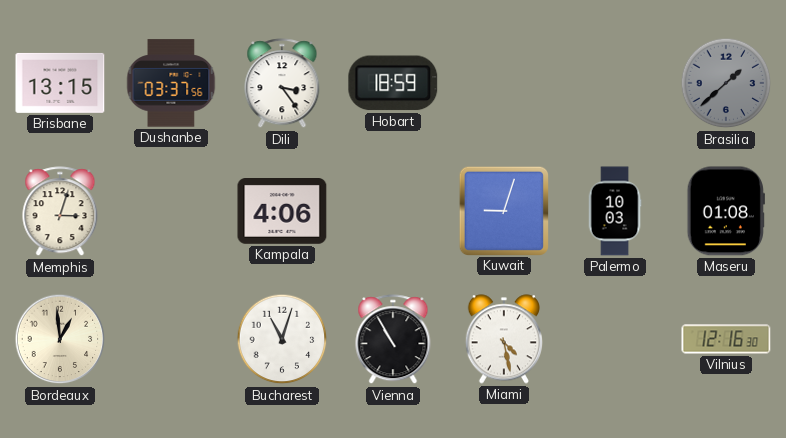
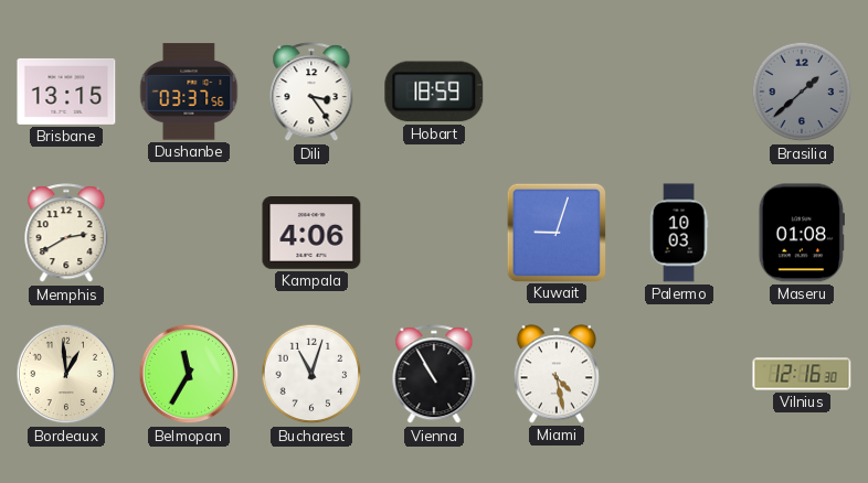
Memphis: 3:03 -> 2:40
Belmopan: none -> 11:35
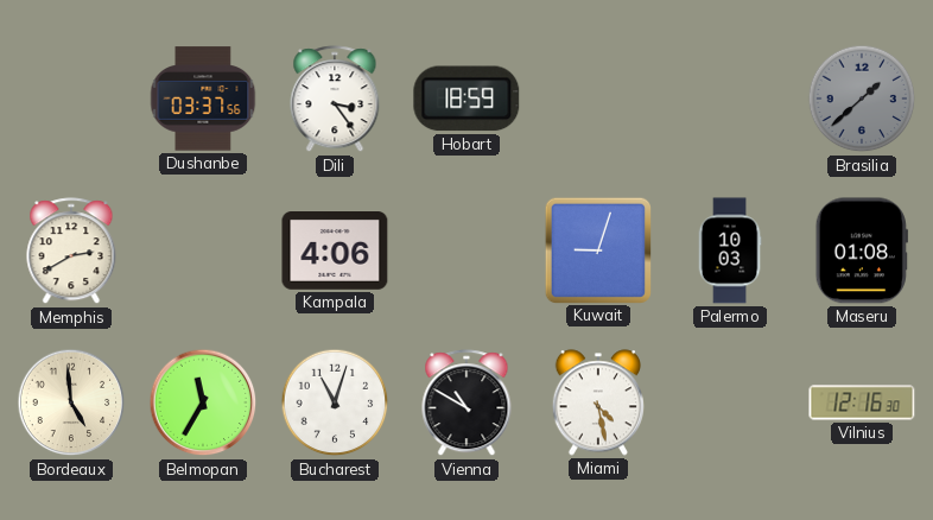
Brisbane: 13:15 -> none
Bordeaux: 12:59 -> 4:59
Vienna: 10:55 -> 10:50
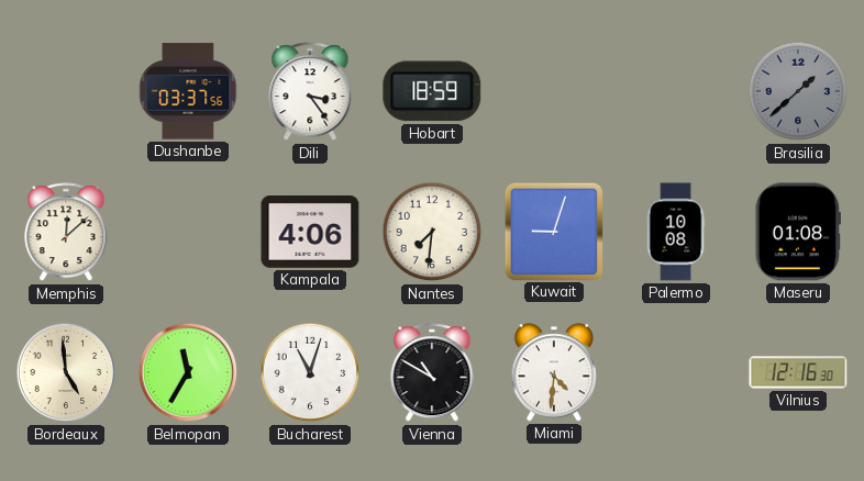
Memphis: 2:40 -> 12:08
Nantes: none -> 7:31
Palermo: 10:03 -> 10:08
Miami: 4:28 -> 4:31
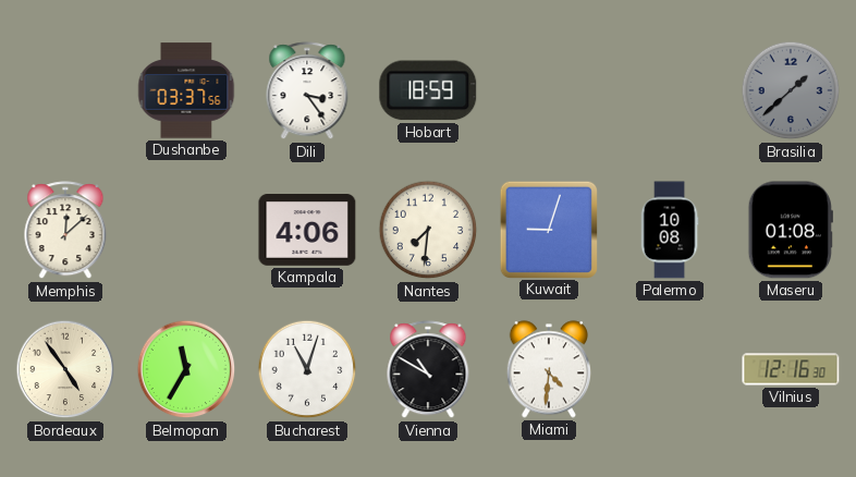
Bordeaux: 4:59 -> 4:54
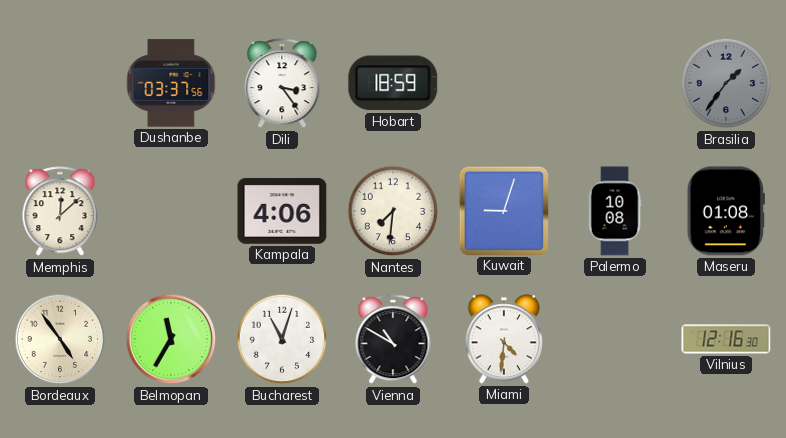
Brasilia: 1:38 -> 1:36
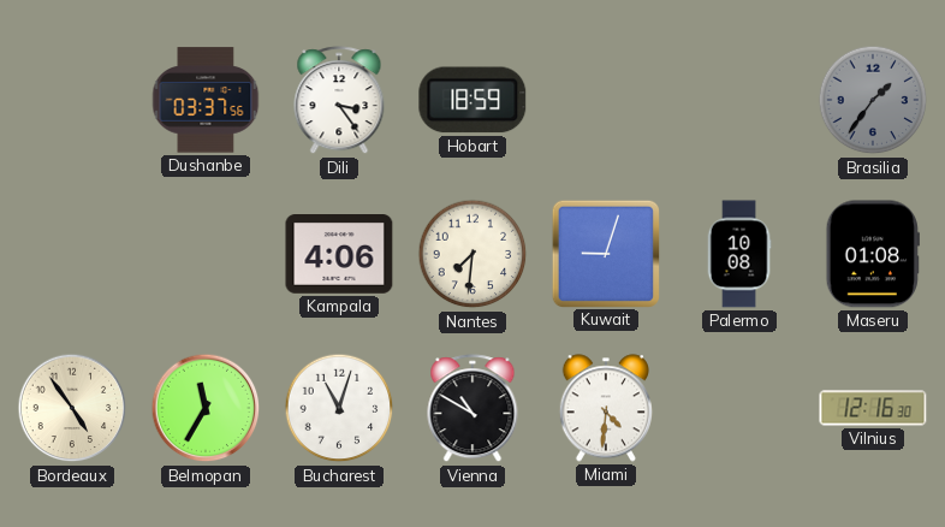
Memphis: 12:08 -> none
